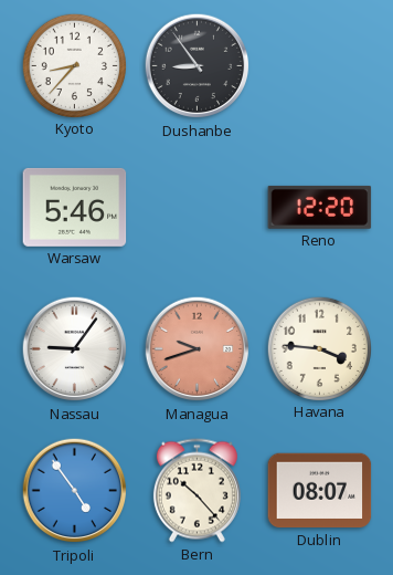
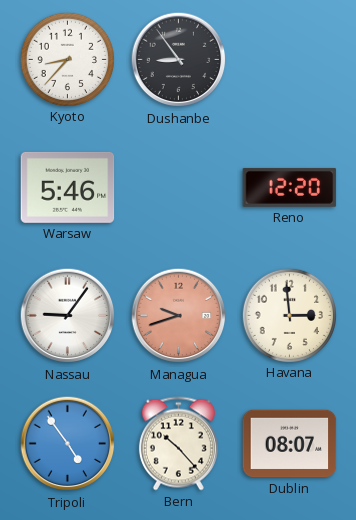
Havana: 3:46 -> 2:59
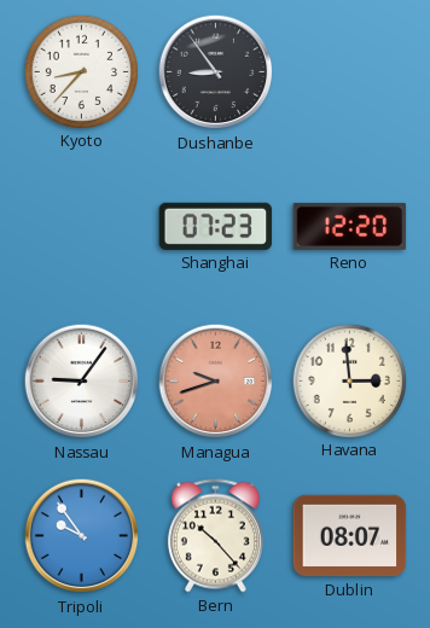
Warsaw: 5:46 -> none
Shanghai: none -> 07:23
Tripoli: 4:54 -> 9:54
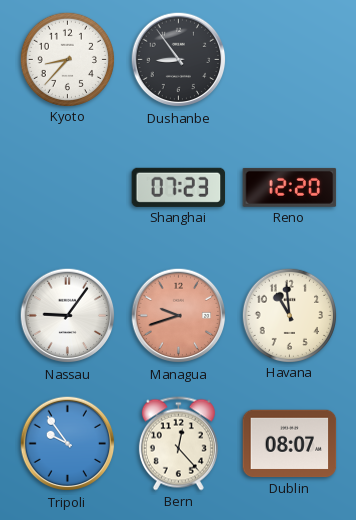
Havana: 2:59 -> 10:59
Bern: 10:23 -> 12:23
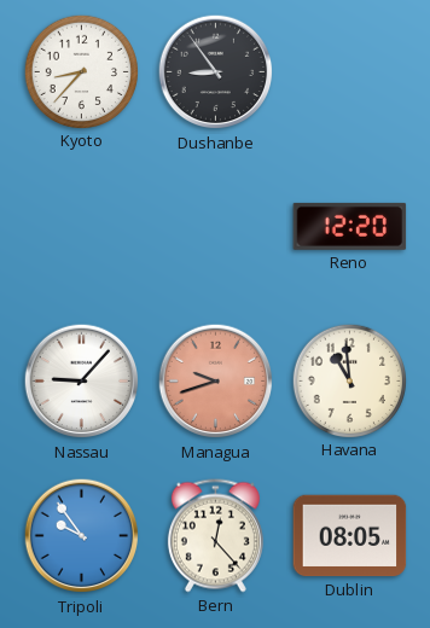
Shanghai: 07:23 -> none
Nassau: 9:06 -> 9:07
Dublin: 08:07 -> 08:05
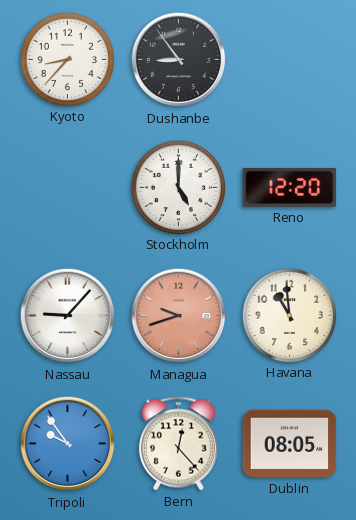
Stockholm: none -> 5:00
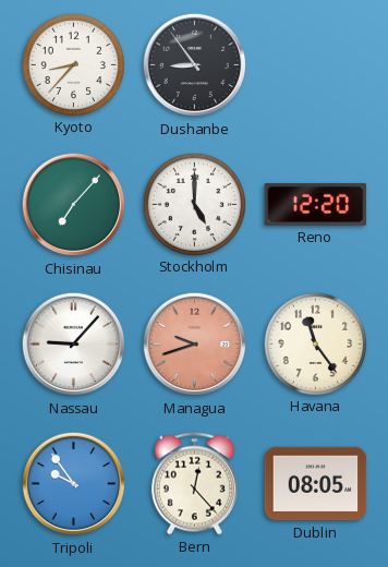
Chisinau: none -> 7:07
Havana: 10:59 -> 11:24
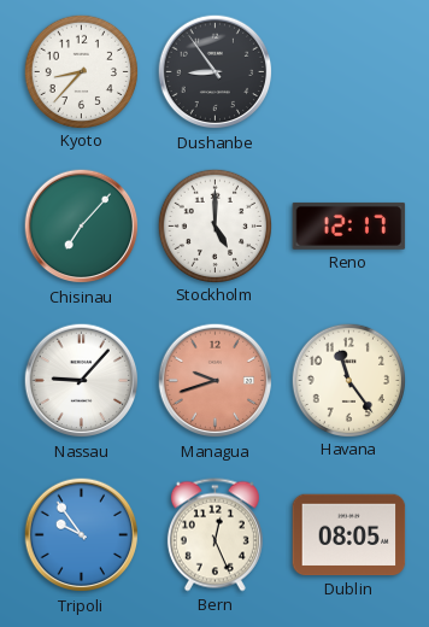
Reno: 12:20 -> 12:17
Bern: 12:23 -> 12:26
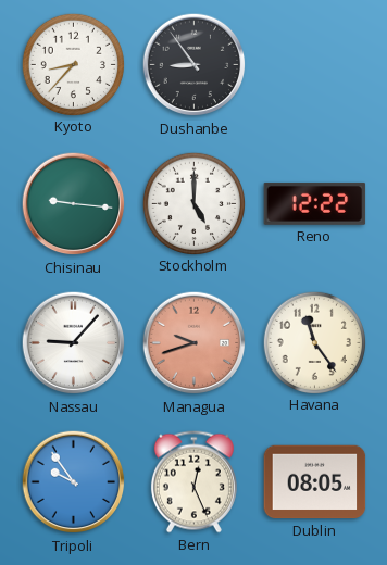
Chisinau: 7:07 -> 9:16
Reno: 12:17 -> 12:22
